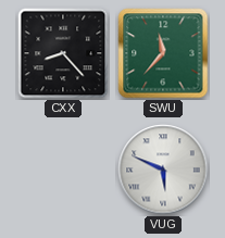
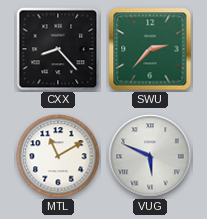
SWU: 11:37 -> 2:37
MTL: none -> 11:10
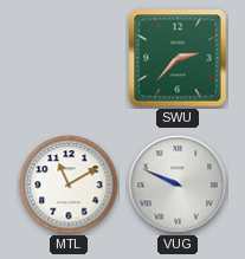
CXX: 8:23 -> none
VUG: 5:49 -> 9:49
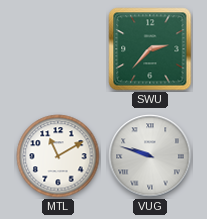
VUG: 9:49 -> 9:48
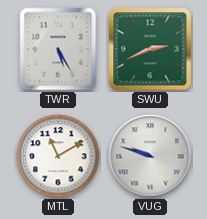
TWR: none -> 5:25
SWU: 2:37 -> 2:41
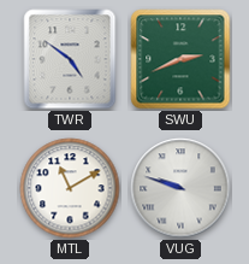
TWR: 5:25 -> 4:51
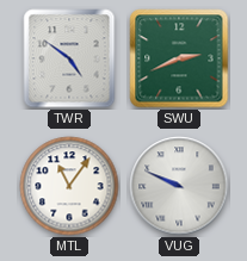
MTL: 11:10 -> 11:06
VUG: 9:48 -> 9:49
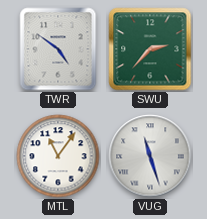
SWU: 2:41 -> 2:37
VUG: 9:49 -> 11:27
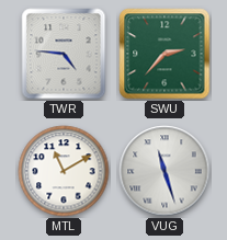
TWR: 4:51 -> 4:46
MTL: 11:06 -> 11:10
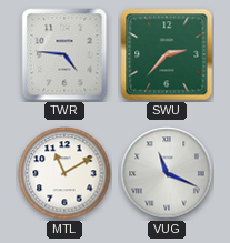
VUG: 11:27 -> 11:19
